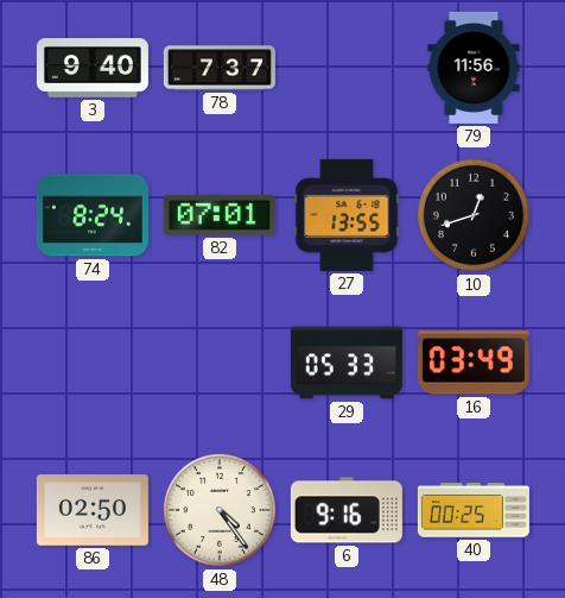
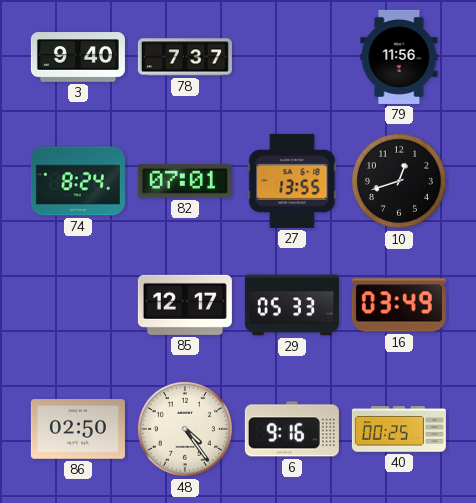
85: none -> 12:17
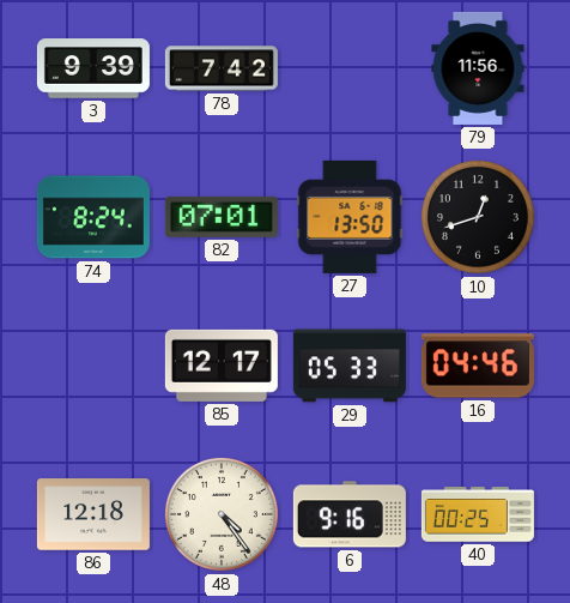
3: 9:40 -> 9:39
78: 7:37 -> 7:42
27: 13:55 -> 13:50
16: 03:49 -> 04:46
86: 02:50 -> 12:18
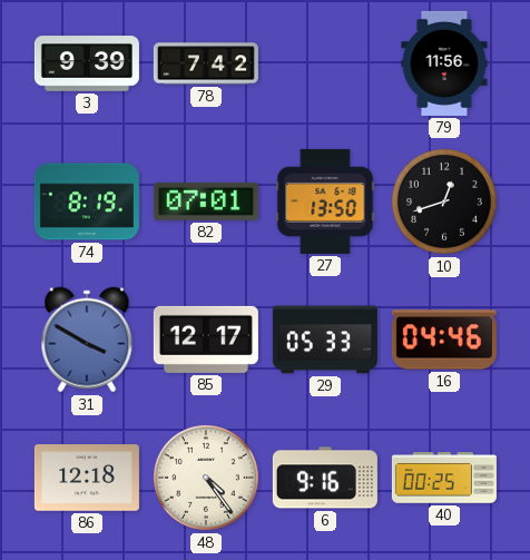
74: 8:24 -> 8:19
31: none -> 3:50
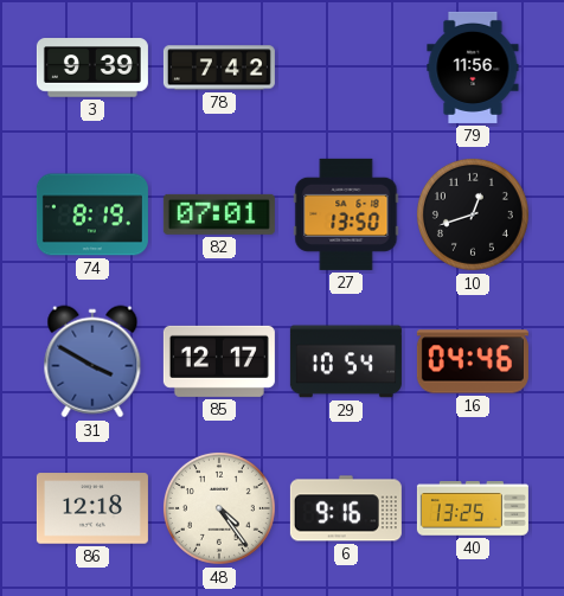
29: 05:33 -> 10:54
40: 00:25 -> 13:25
